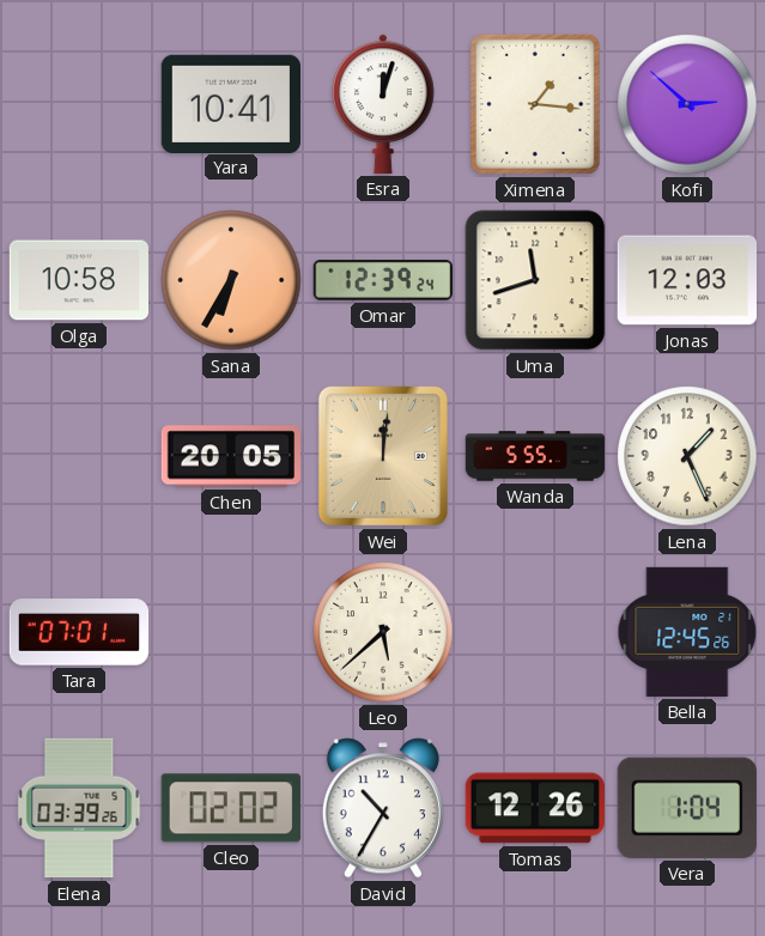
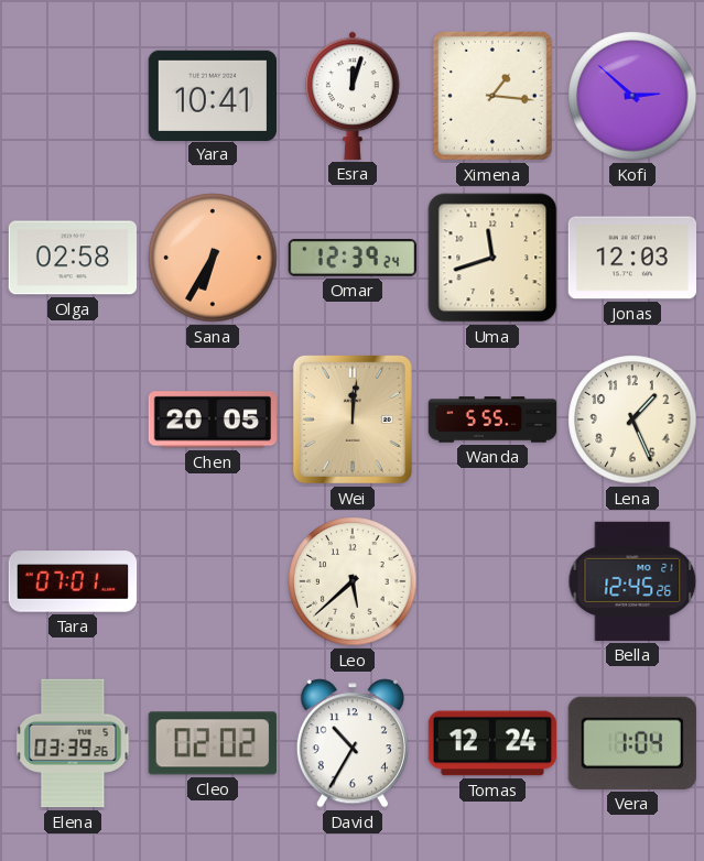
Olga: 10:58 -> 02:58
Tomas: 12:26 -> 12:24
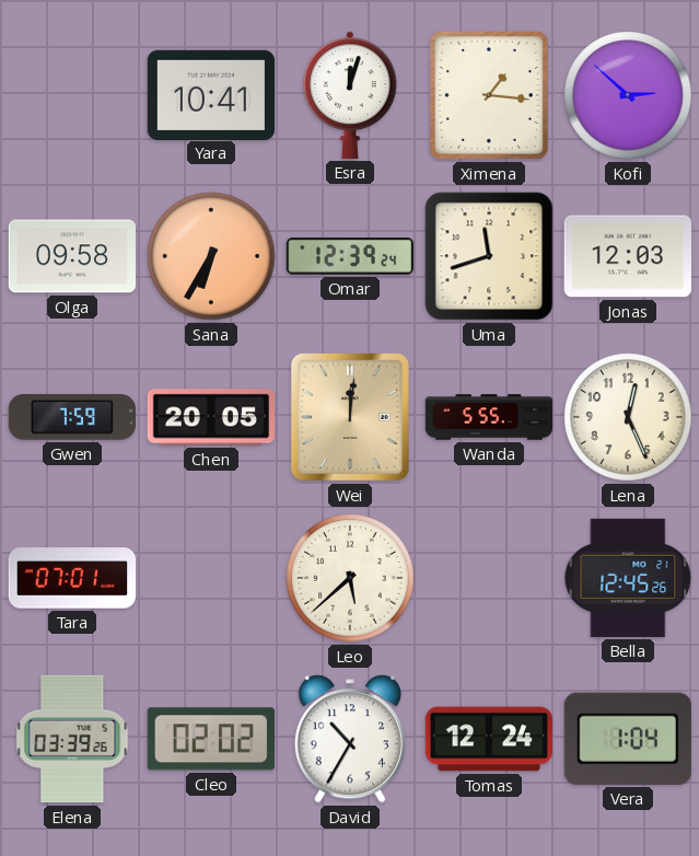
Olga: 02:58 -> 09:58
Gwen: none -> 7:59
Lena: 1:26 -> 12:26
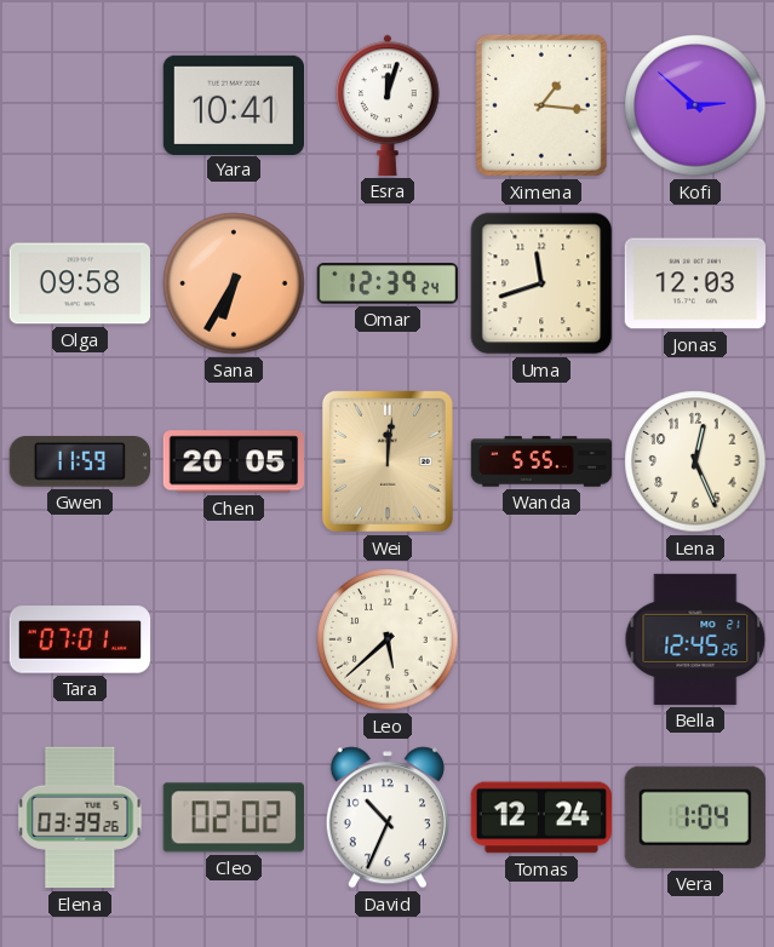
Gwen: 7:59 -> 11:59
David: 10:35 -> 10:34
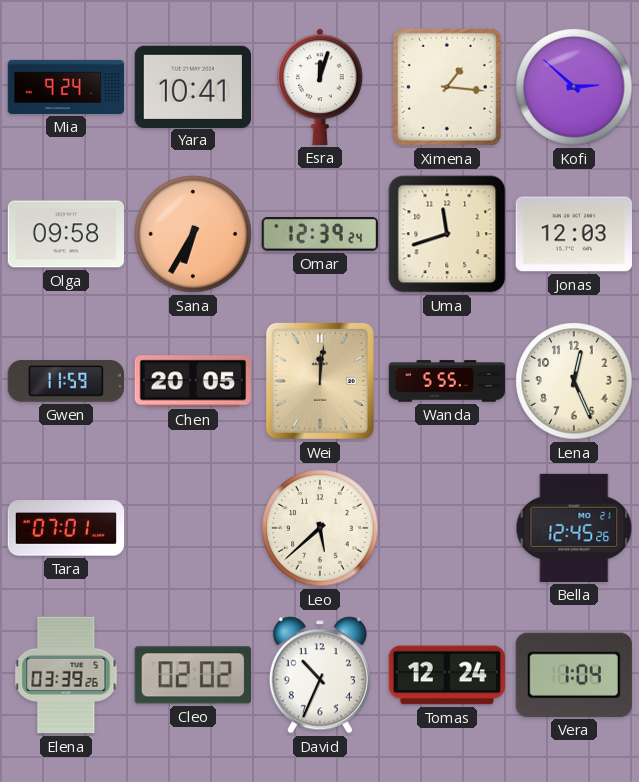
Mia: none -> 9:24
